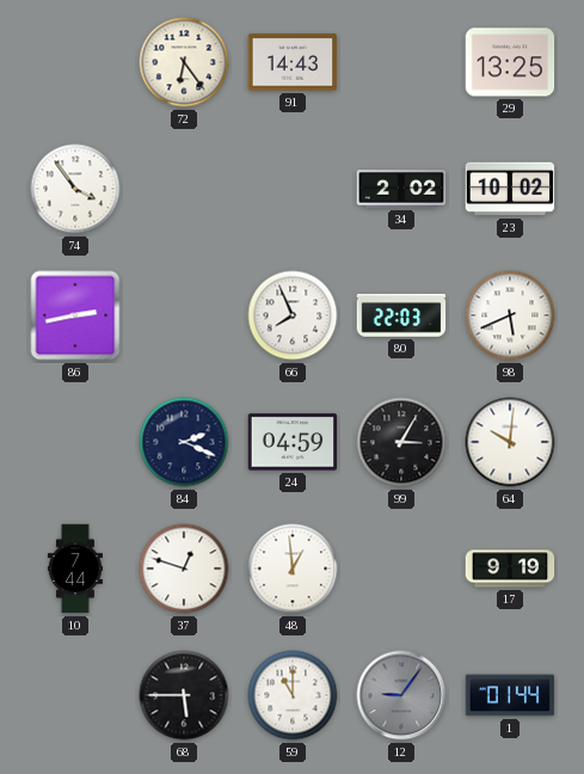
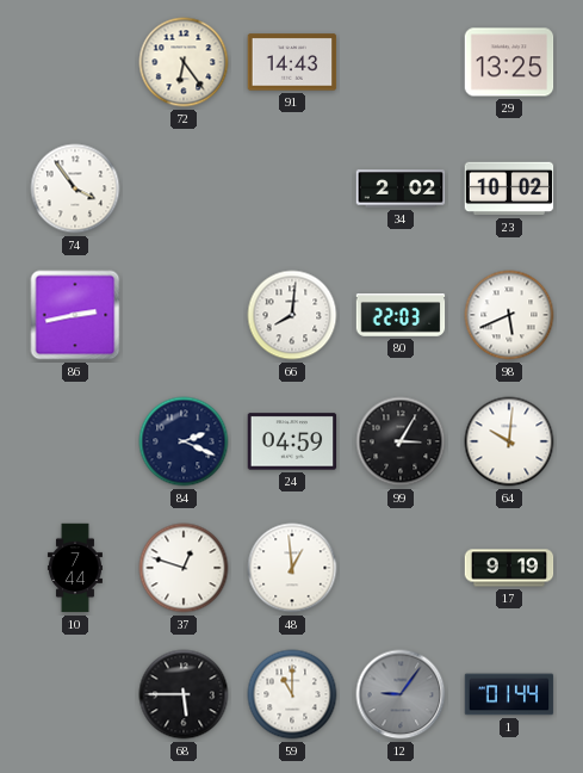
66: 7:56 -> 8:01
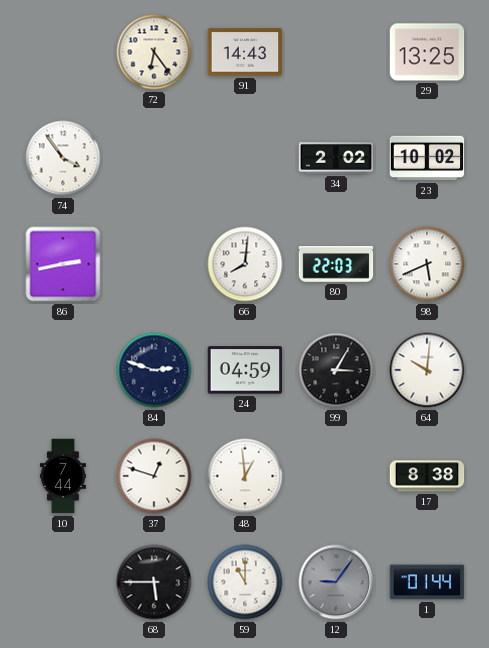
84: 2:19 -> 2:48
17: 9:19 -> 8:38
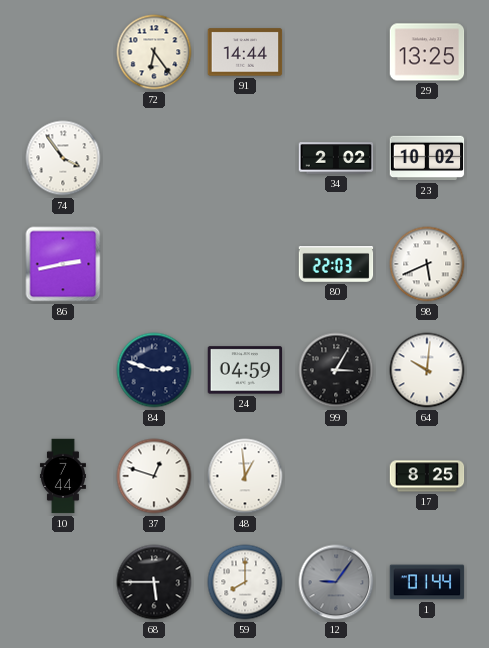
91: 14:43 -> 14:44
66: 8:01 -> none
17: 8:38 -> 8:25
59: 11:00 -> 8:00
